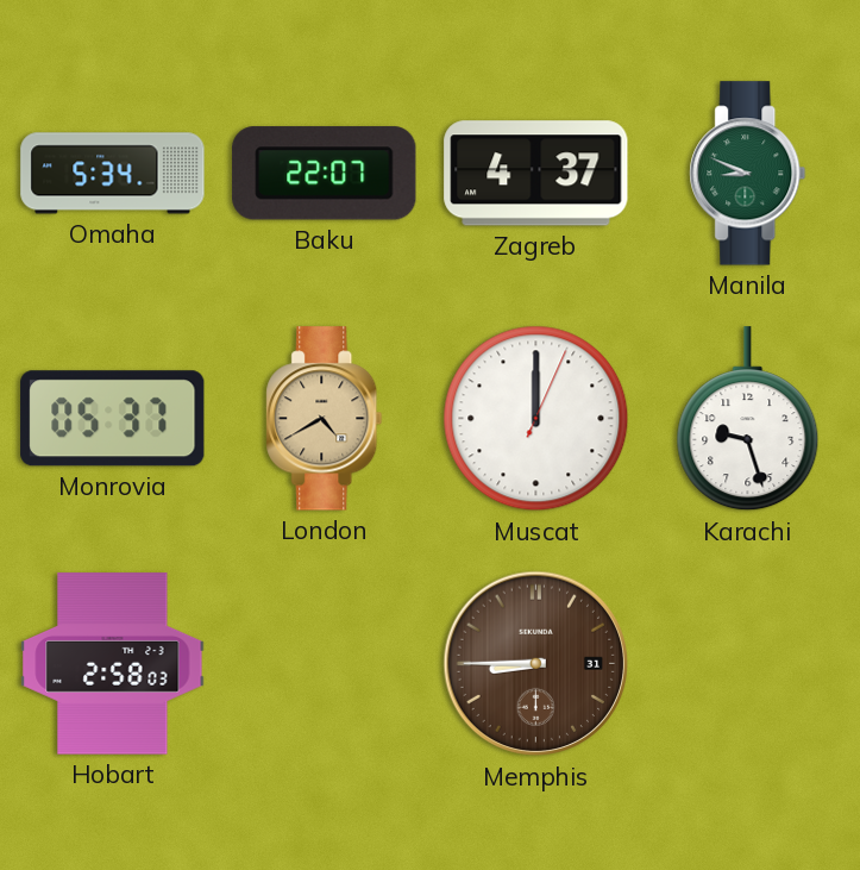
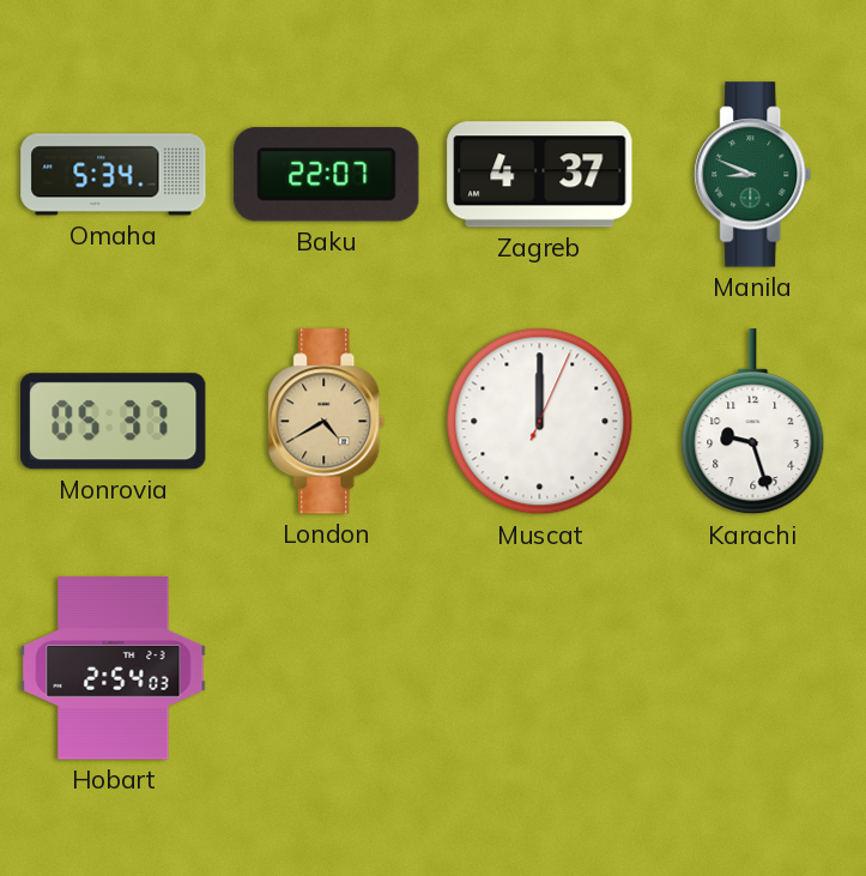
Hobart: 2:58 -> 2:54
Memphis: 8:45 -> none
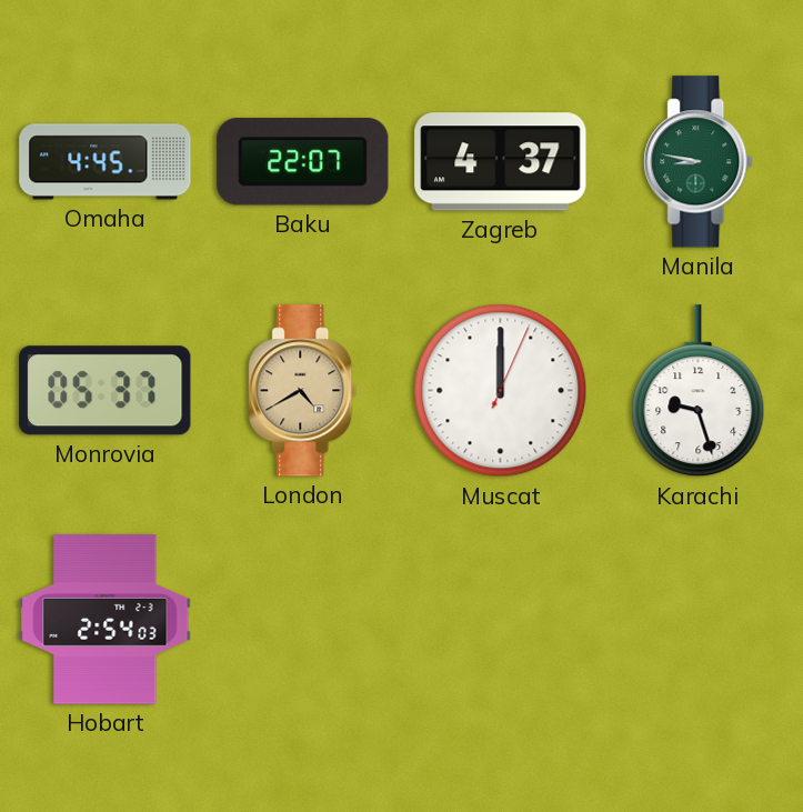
Omaha: 5:34 -> 4:45
Manila: 8:49 -> 8:47
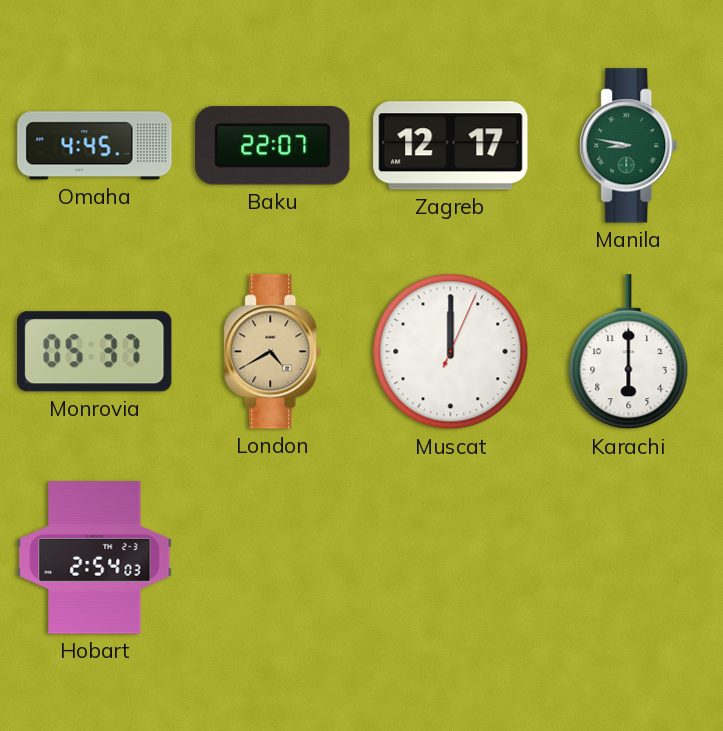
Zagreb: 4:37 -> 12:17
Karachi: 9:27 -> 6:00
